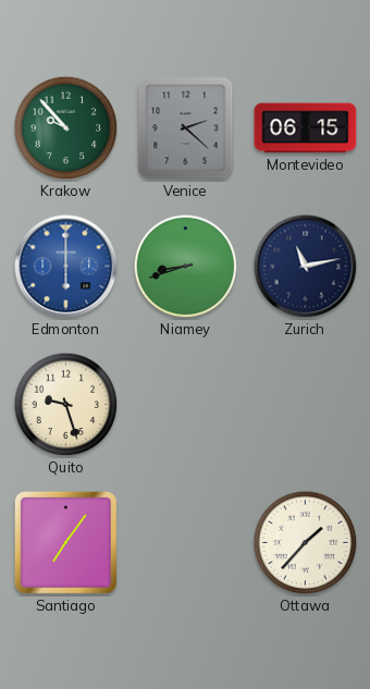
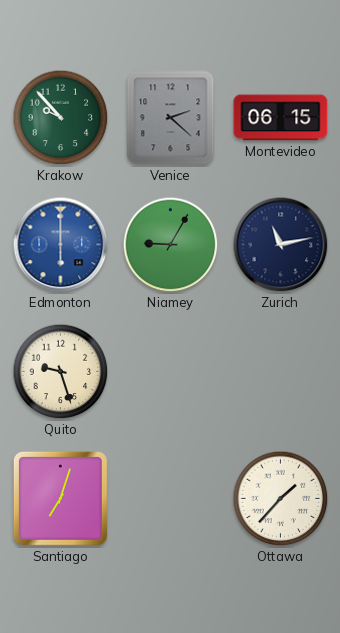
Niamey: 8:42 -> 9:05
Santiago: 7:06 -> 7:03
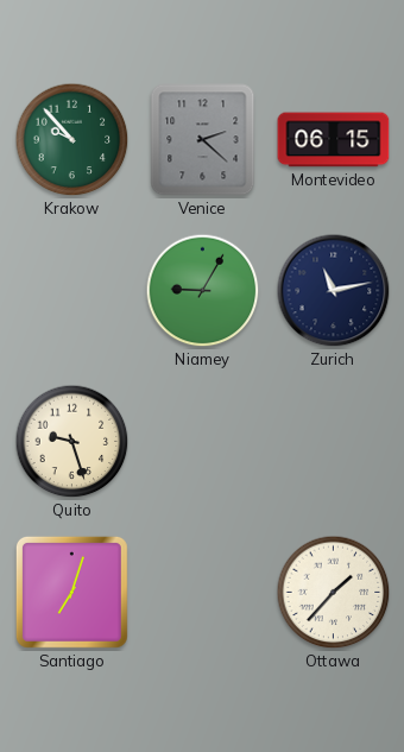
Edmonton: 6:00 -> none
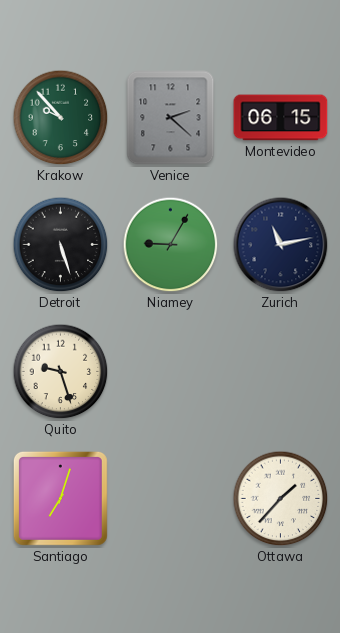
Detroit: none -> 5:27
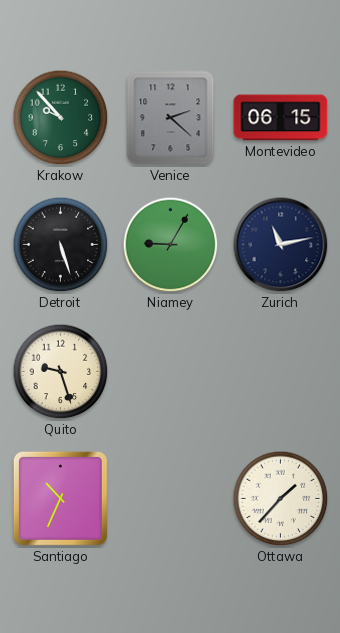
Santiago: 7:03 -> 10:34
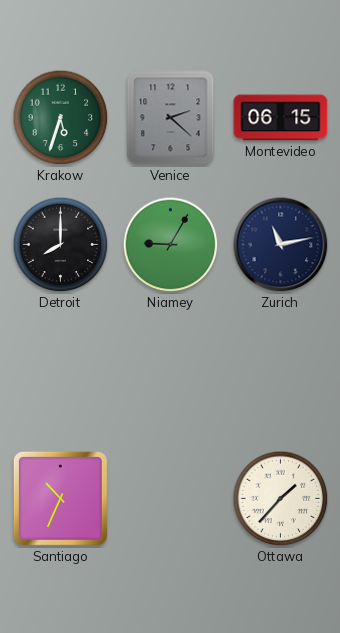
Krakow: 9:53 -> 5:33
Detroit: 5:27 -> 8:00
Quito: 9:27 -> none
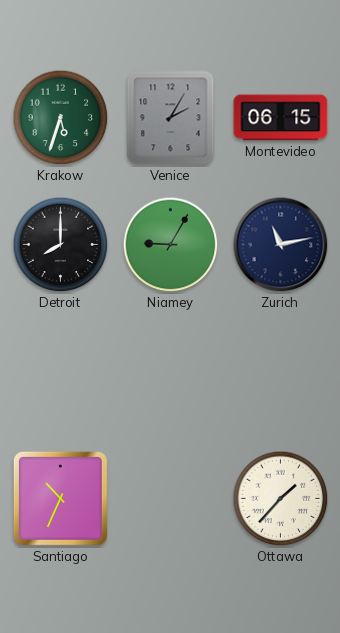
Venice: 2:22 -> 2:05
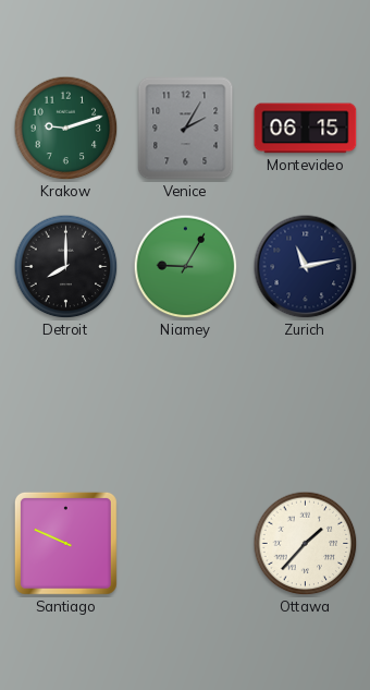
Krakow: 5:33 -> 9:12
Santiago: 10:34 -> 9:49
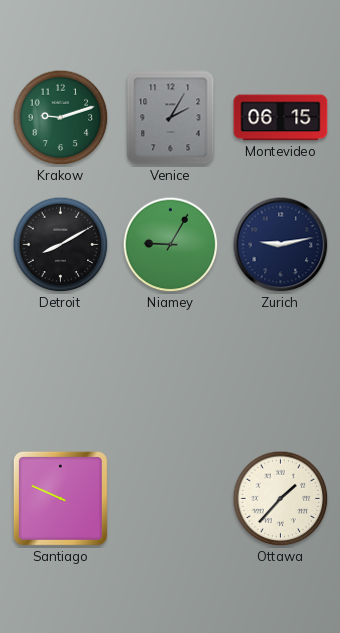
Detroit: 8:00 -> 8:10
Zurich: 11:13 -> 9:13
